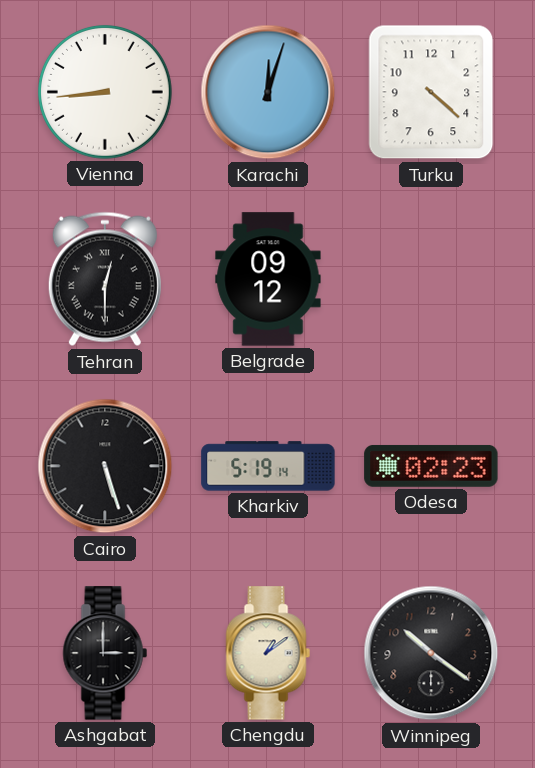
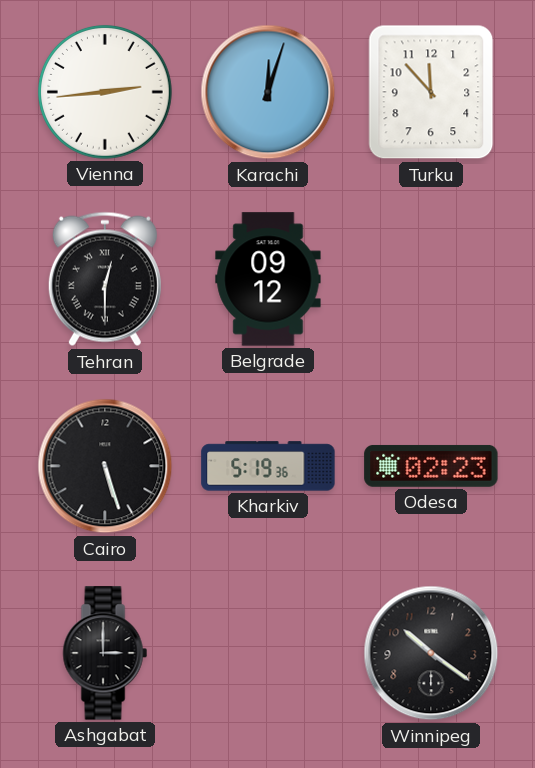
Vienna: 8:44 -> 2:44
Turku: 4:22 -> 11:53
Kharkiv: 5:19:14 -> 5:19:36
Chengdu: 1:09 -> none
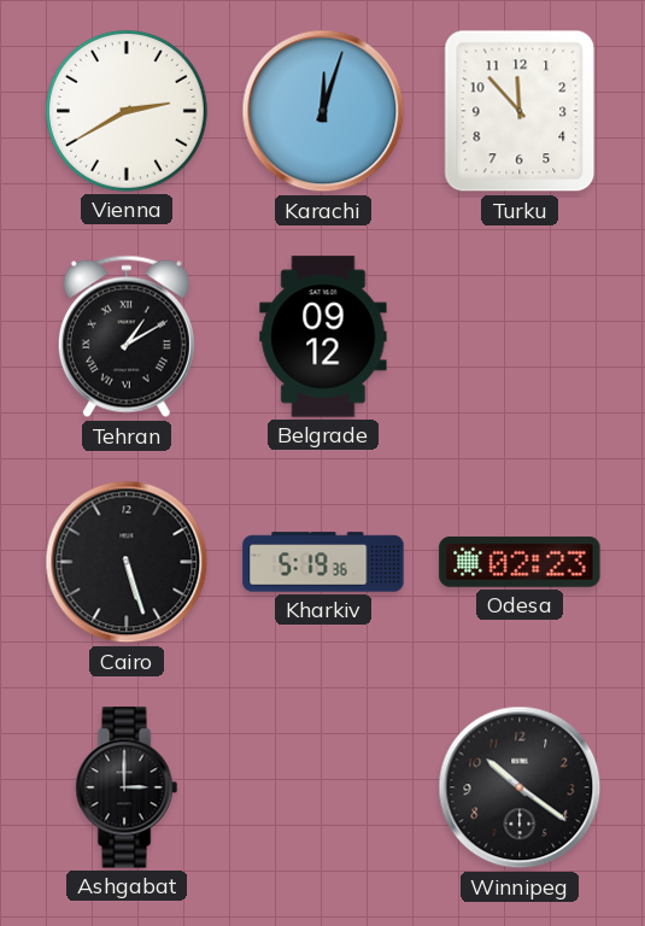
Vienna: 2:44 -> 2:40
Tehran: 12:30 -> 1:10
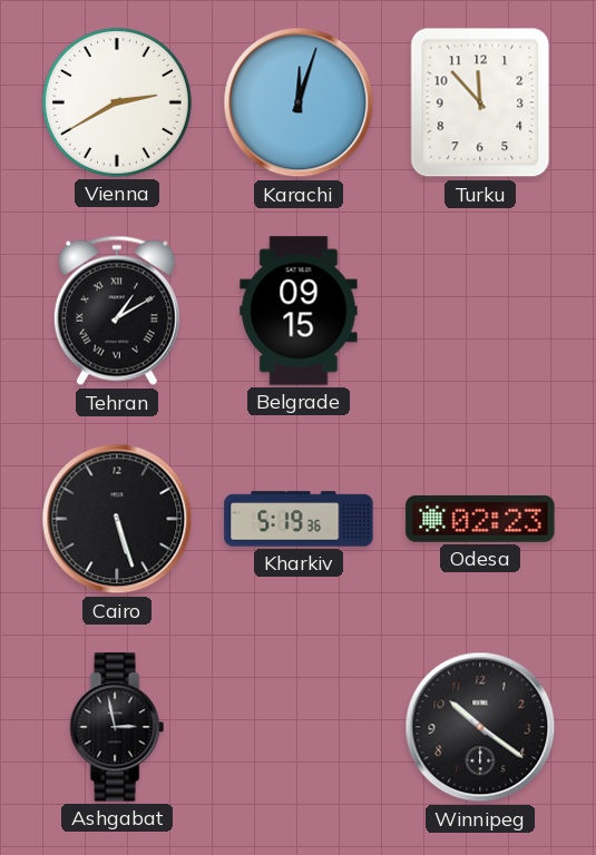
Belgrade: 09:12 -> 09:15
Ashgabat: 3:00 -> 2:58
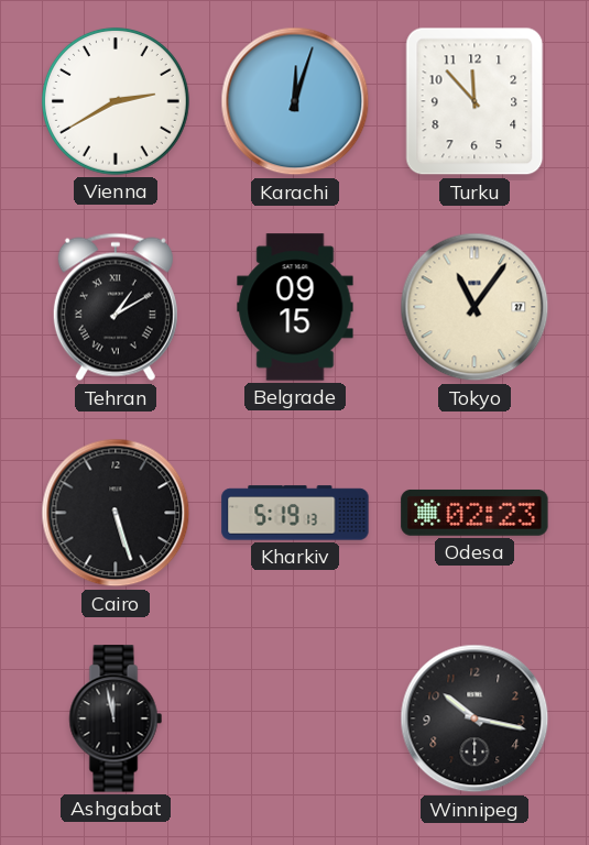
Tokyo: none -> 11:06
Kharkiv: 5:19:36 -> 5:19:13
Ashgabat: 2:58 -> 11:58
Winnipeg: 10:21 -> 10:17
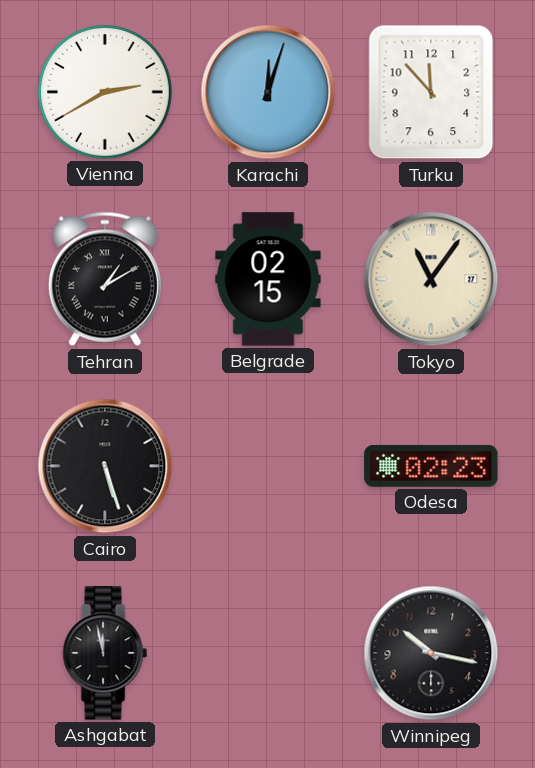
Belgrade: 09:15 -> 02:15
Kharkiv: 5:19 -> none
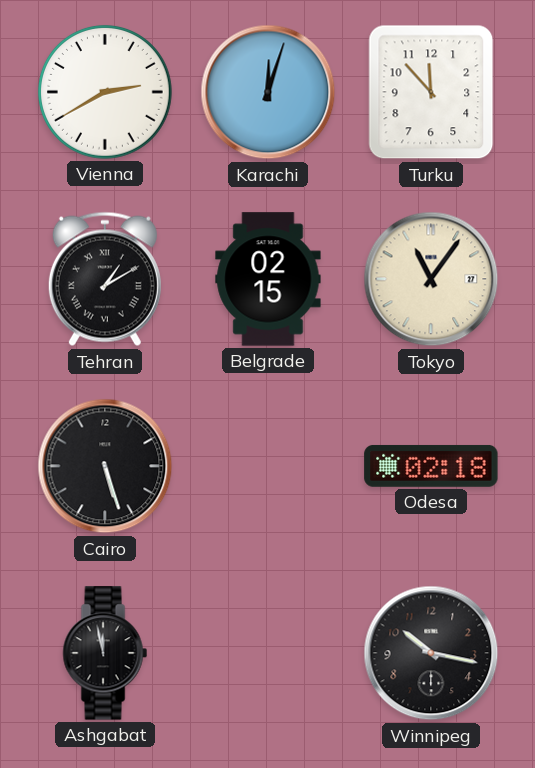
Odesa: 02:23 -> 02:18
